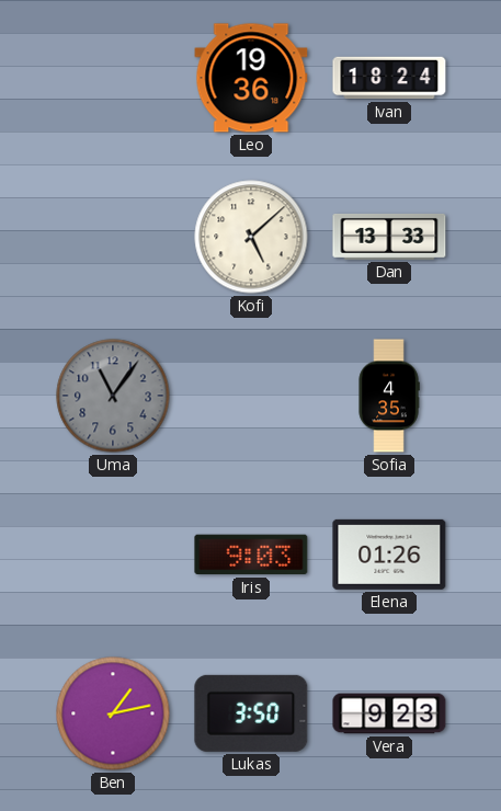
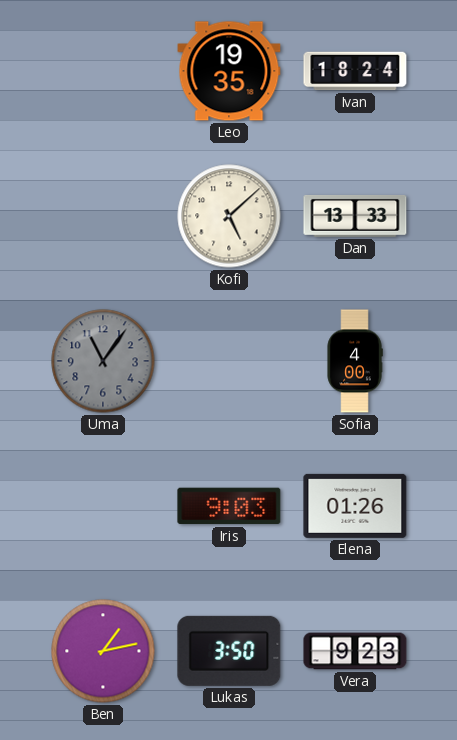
Leo: 19:36 -> 19:35
Sofia: 4:35 -> 4:00
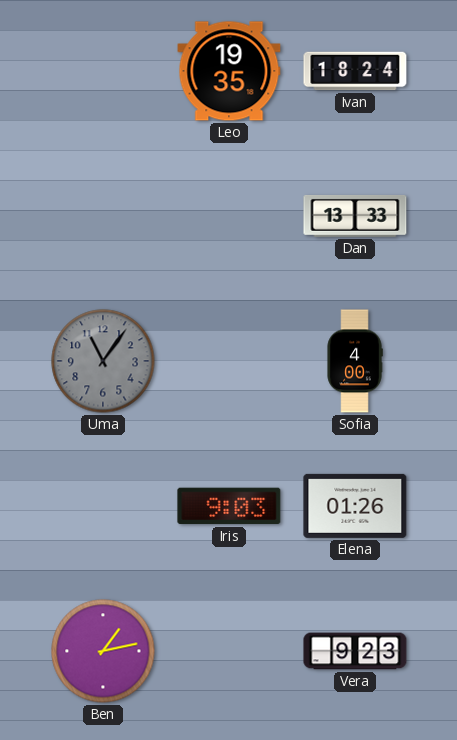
Kofi: 5:08 -> none
Lukas: 3:50 -> none
